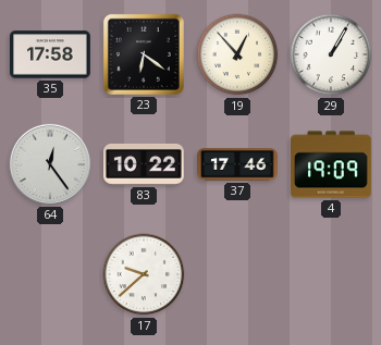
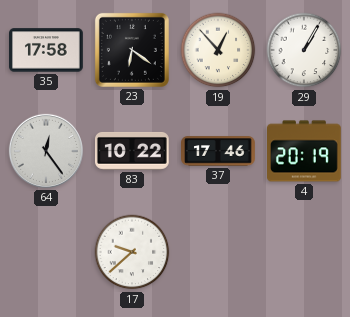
4: 19:09 -> 20:19
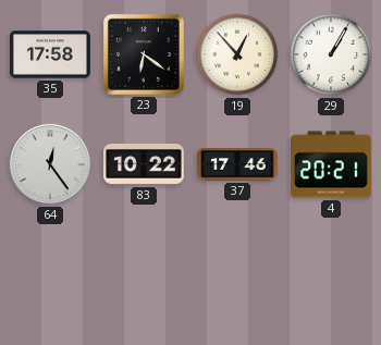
4: 20:19 -> 20:21
17: 9:38 -> none
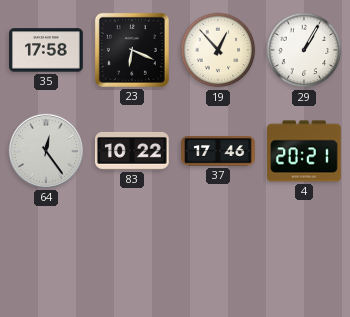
23: 6:21 -> 6:19
